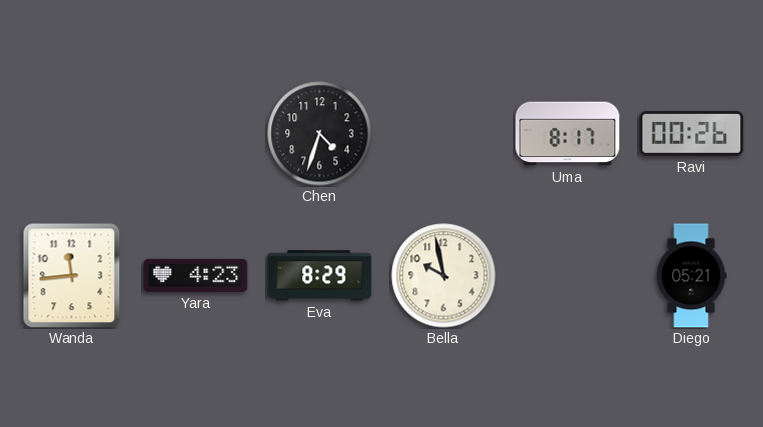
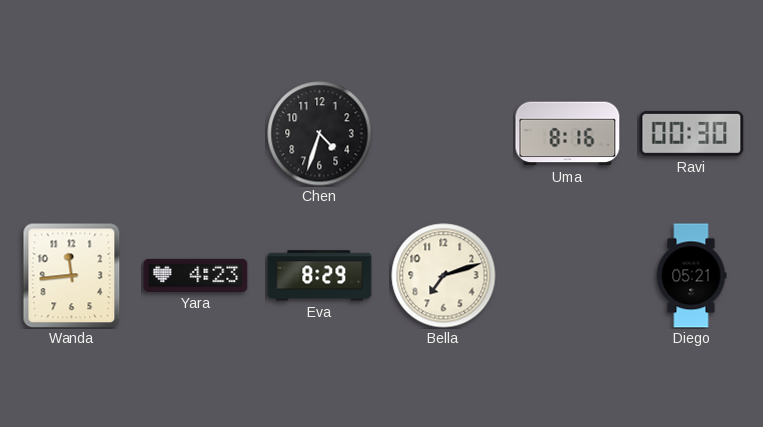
Uma: 8:17 -> 8:16
Ravi: 00:26 -> 00:30
Bella: 9:58 -> 7:12
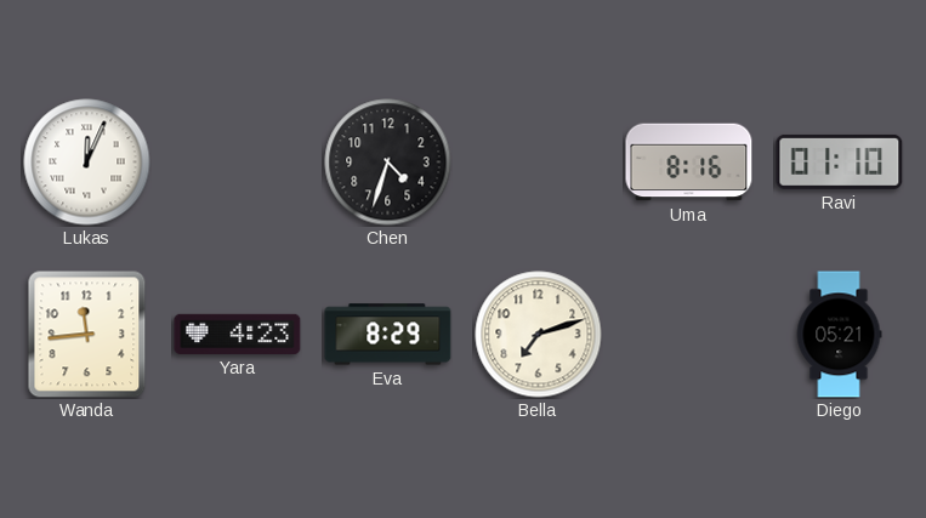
Lukas: none -> 12:04
Ravi: 00:30 -> 01:10
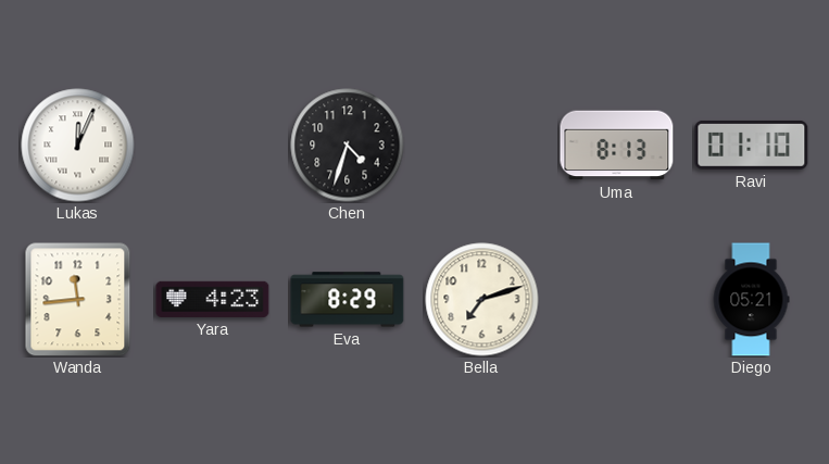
Uma: 8:16 -> 8:13
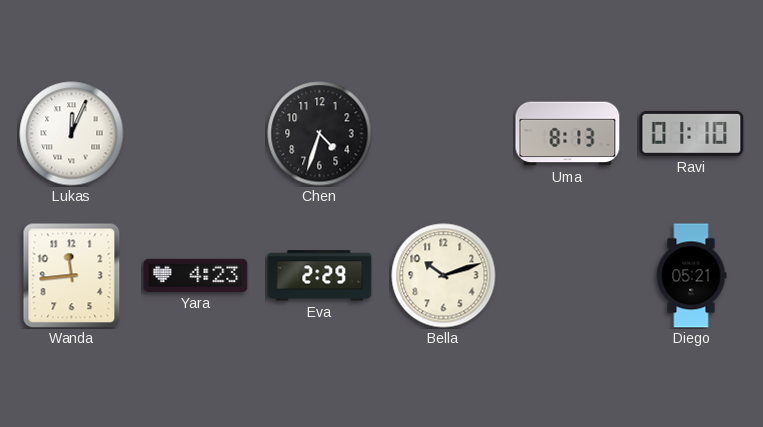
Eva: 8:29 -> 2:29
Bella: 7:12 -> 10:12
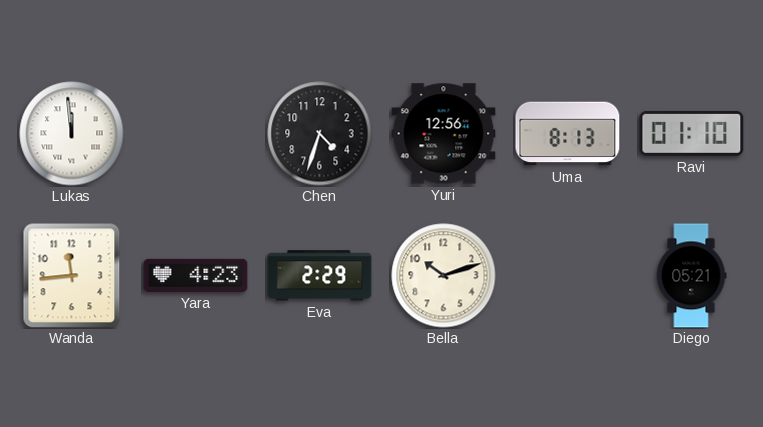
Lukas: 12:04 -> 11:59
Yuri: none -> 12:56
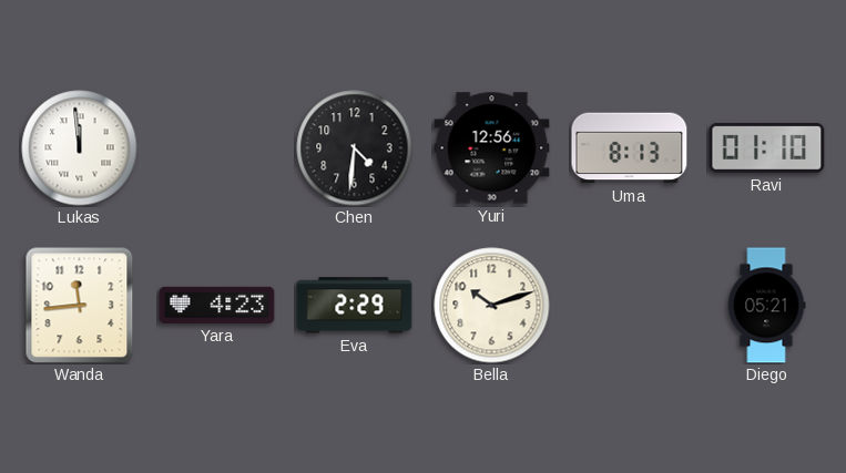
Chen: 4:33 -> 4:31
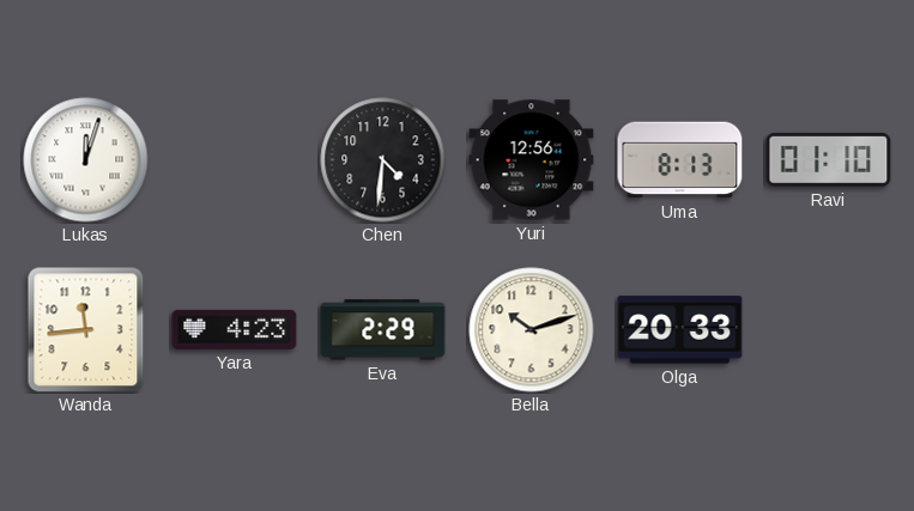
Lukas: 11:59 -> 12:03
Olga: none -> 20:33
Diego: 05:21 -> none
